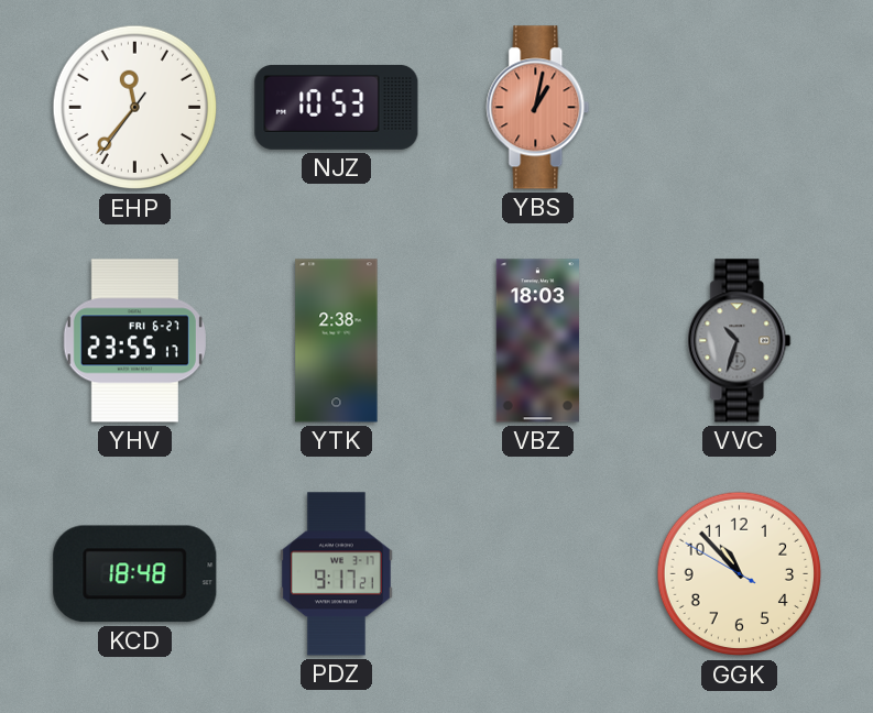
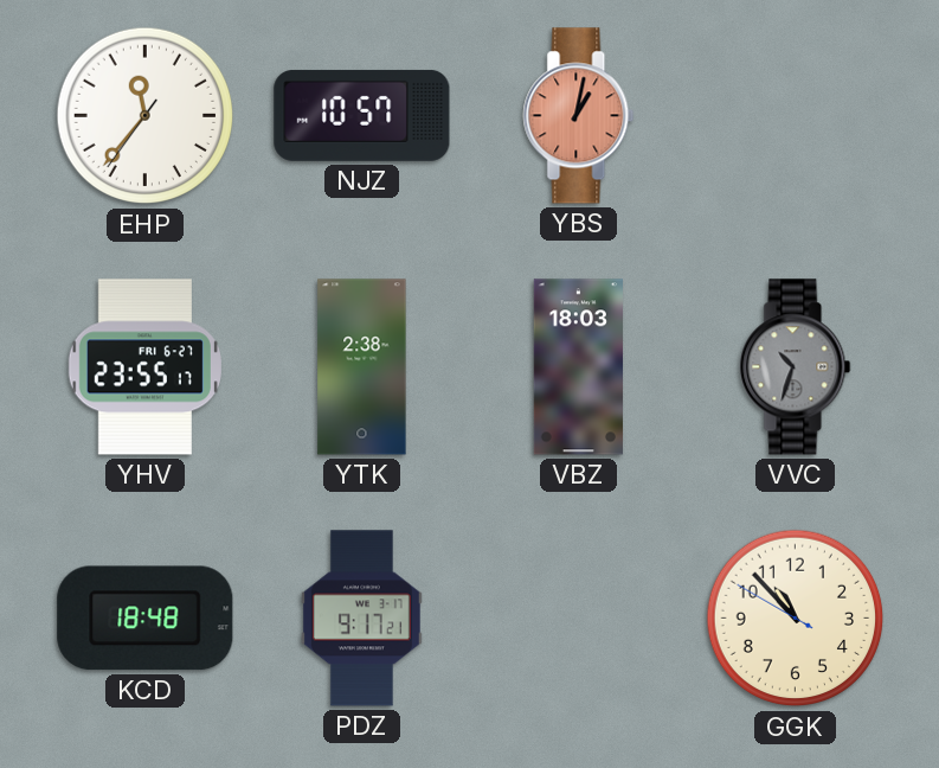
NJZ: 10:53 -> 10:57
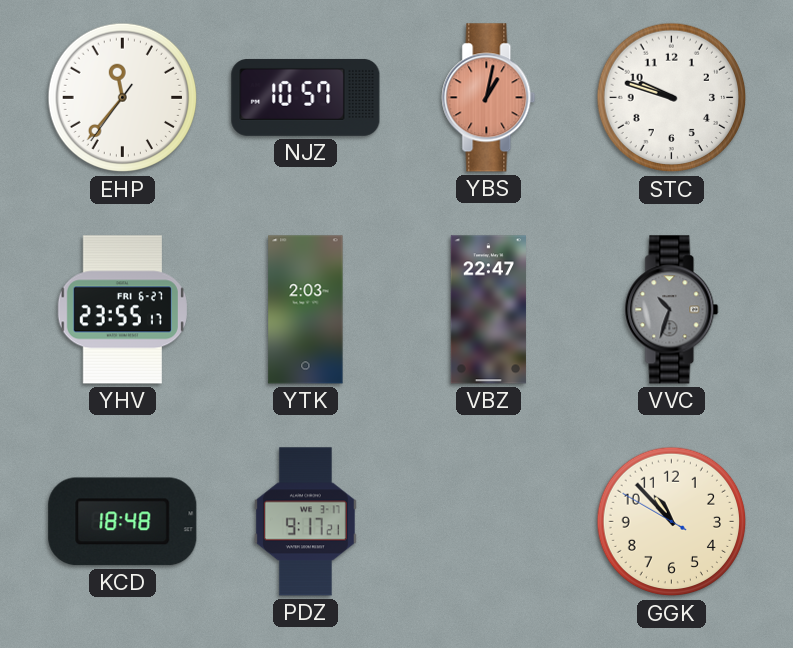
STC: none -> 9:48
YTK: 2:38 -> 2:03
VBZ: 18:03 -> 22:47
